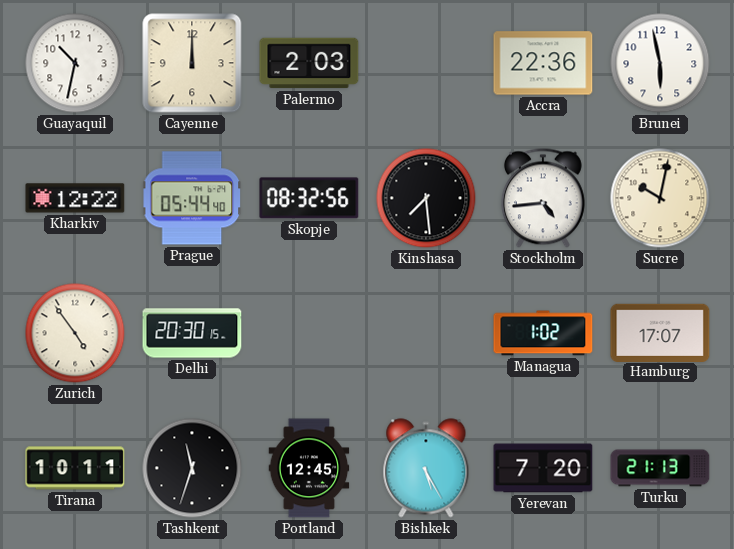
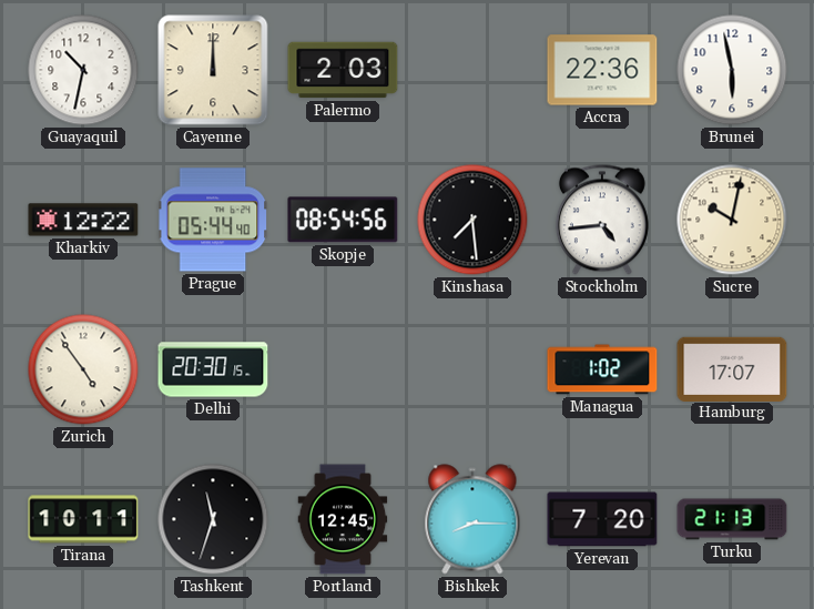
Skopje: 08:32 -> 08:54
Bishkek: 5:25 -> 8:15
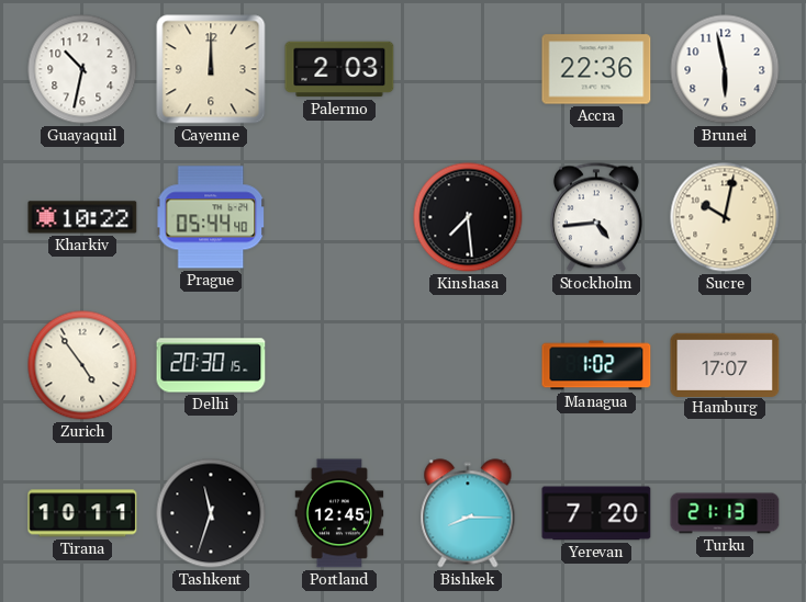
Kharkiv: 12:22 -> 10:22
Skopje: 08:54 -> none
